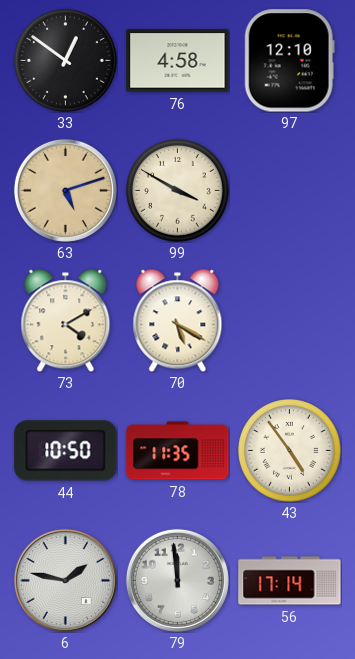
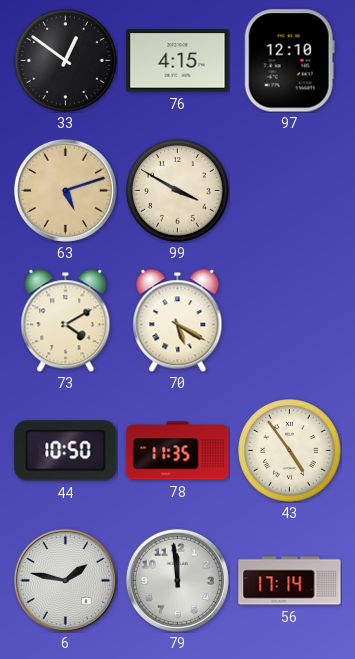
76: 4:58 -> 4:15
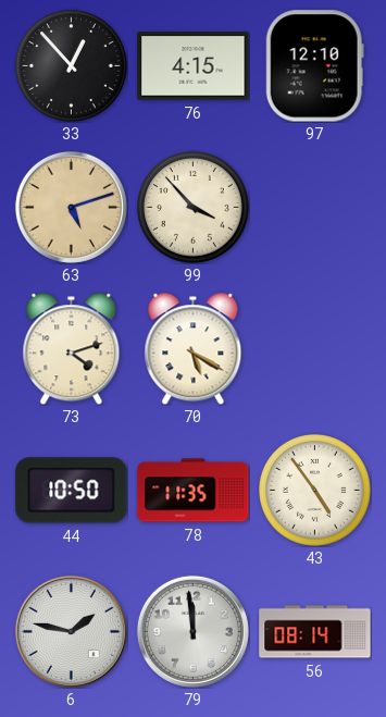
33: 12:51 -> 12:53
99: 3:50 -> 3:53
73: 4:10 -> 4:12
56: 17:14 -> 08:14
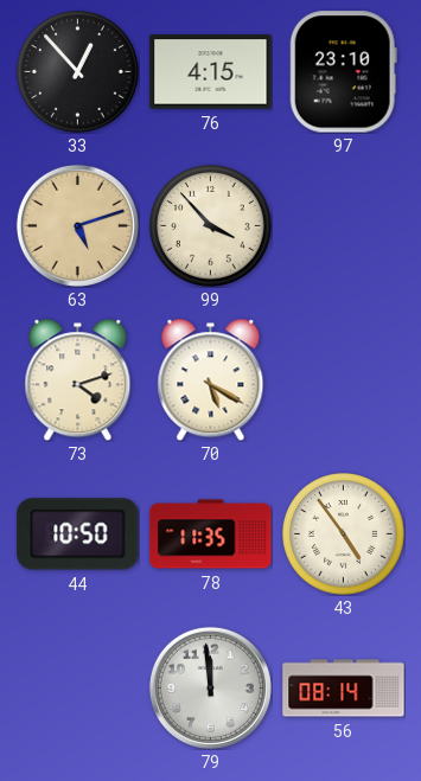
97: 12:10 -> 23:10
6: 1:47 -> none
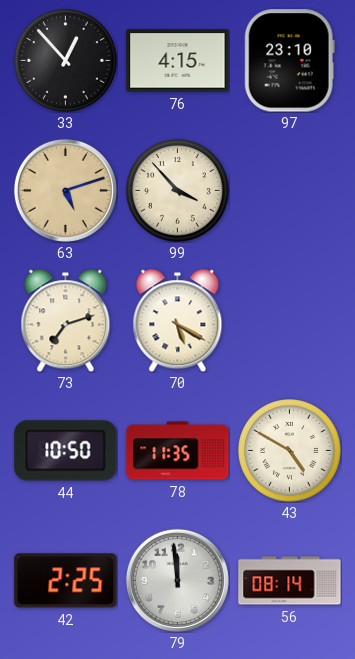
73: 4:12 -> 7:12
43: 4:54 -> 4:50
42: none -> 2:25
